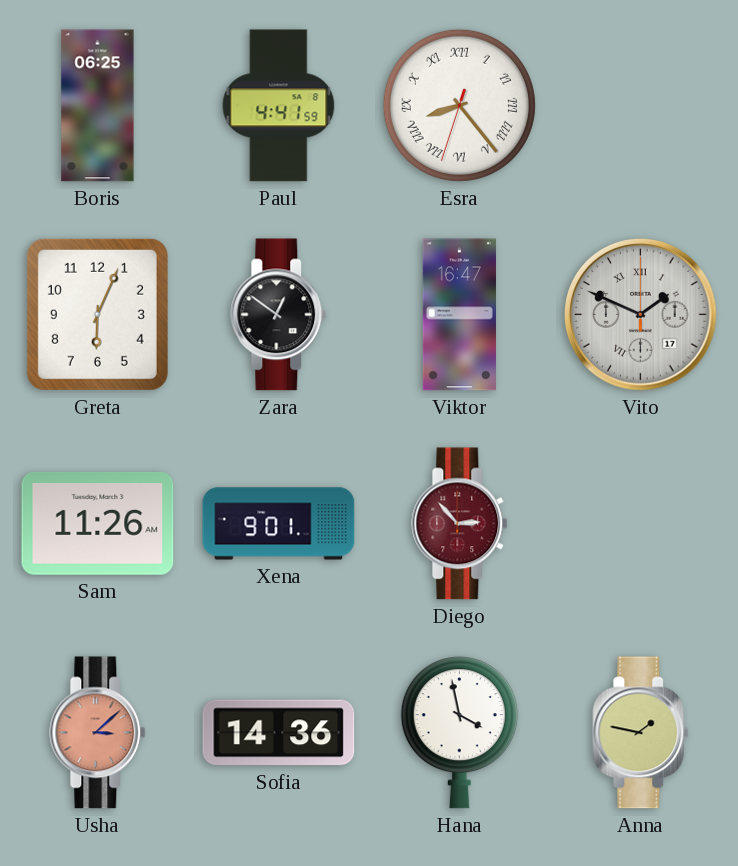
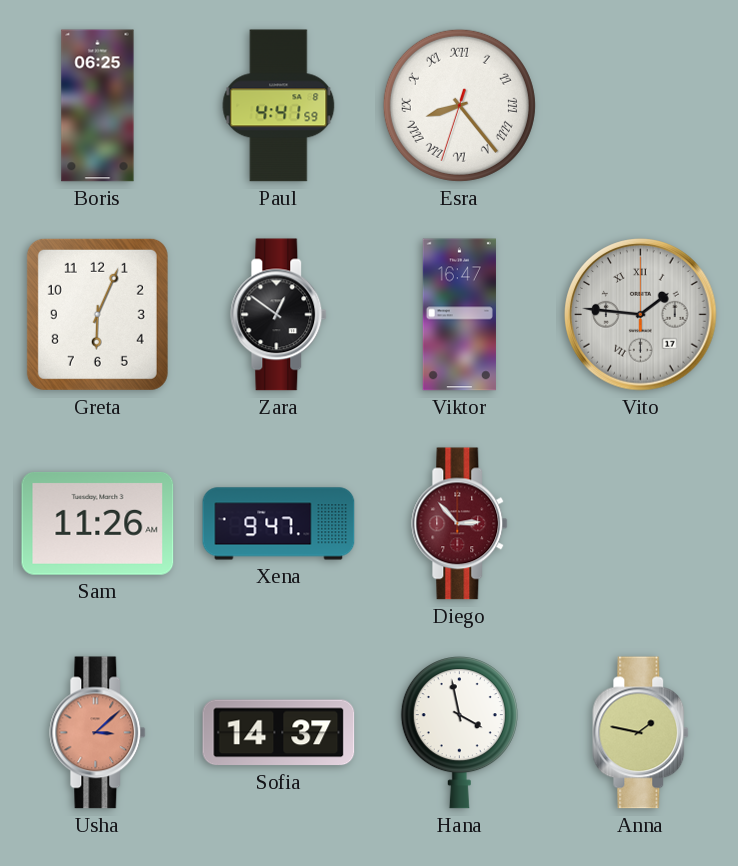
Vito: 1:49 -> 1:46
Xena: 9:01 -> 9:47
Sofia: 14:36 -> 14:37
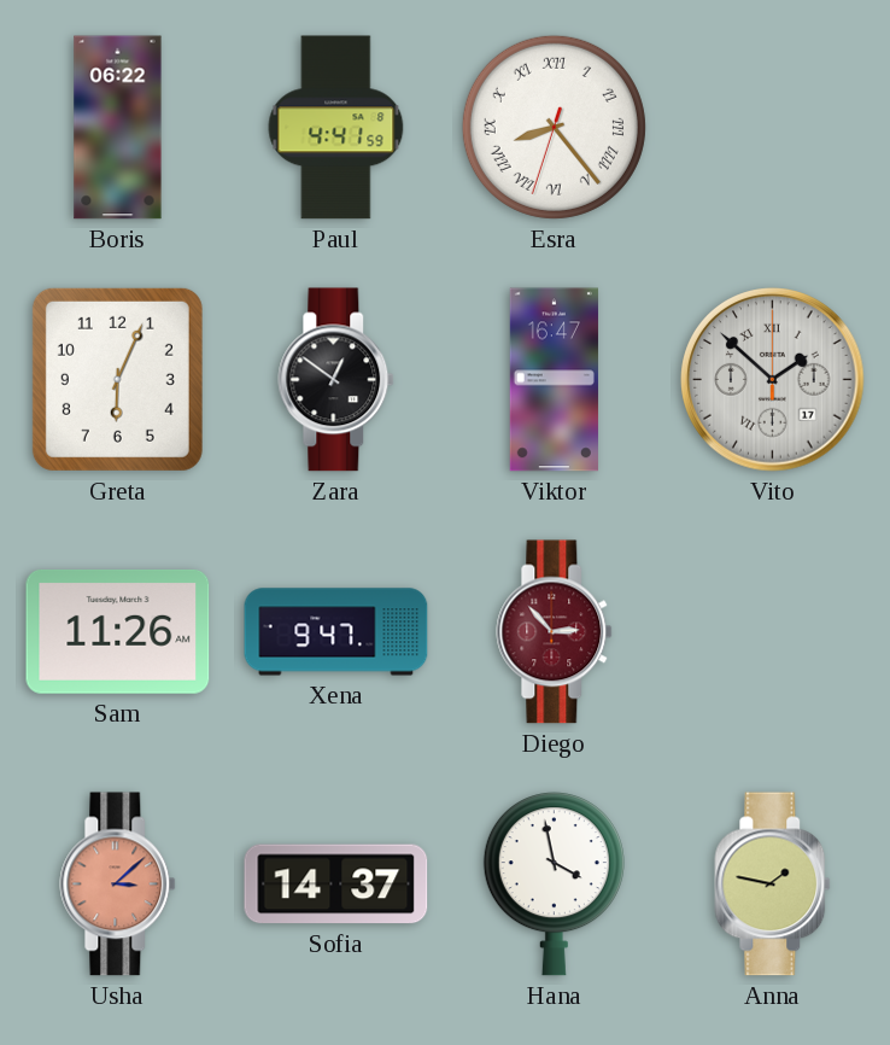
Boris: 06:25 -> 06:22
Vito: 1:46 -> 1:52
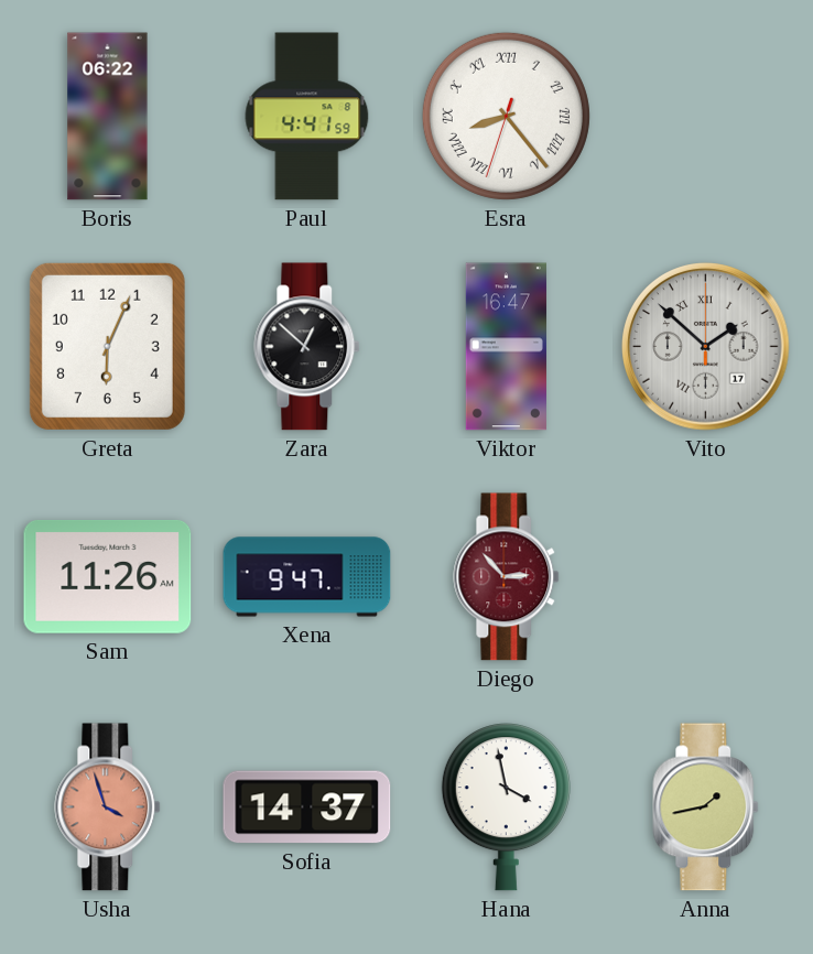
Zara: 12:51 -> 12:52
Usha: 3:08 -> 3:57
Anna: 1:47 -> 1:43
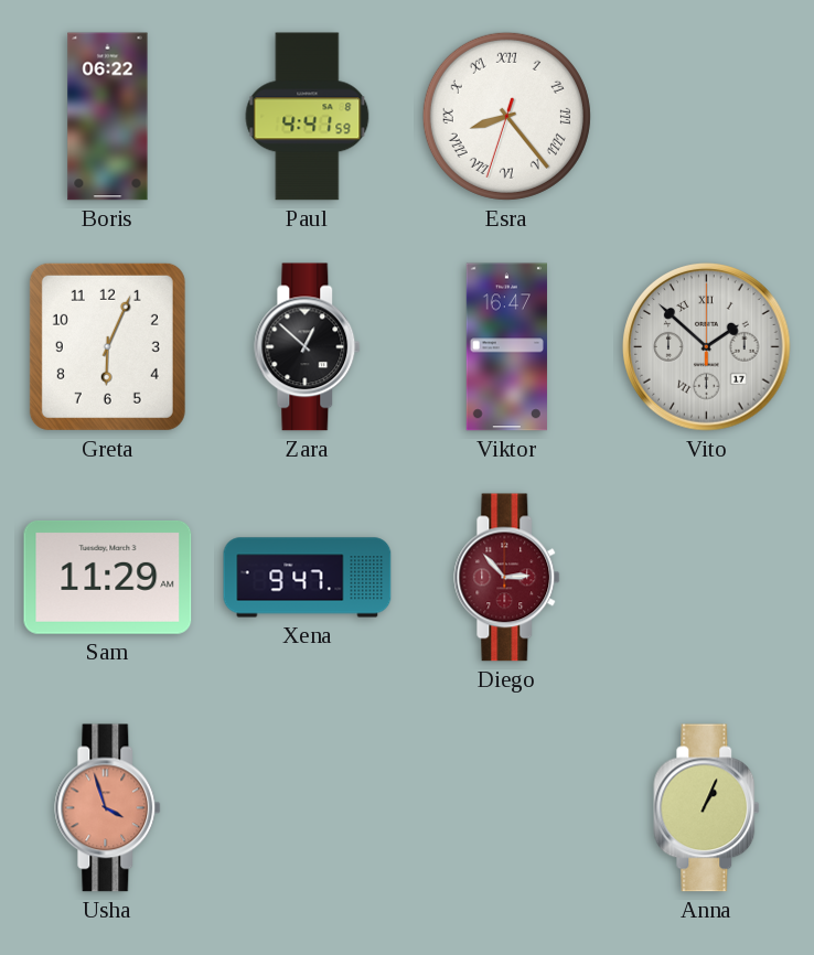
Sam: 11:26 -> 11:29
Sofia: 14:37 -> none
Hana: 3:58 -> none
Anna: 1:43 -> 1:04
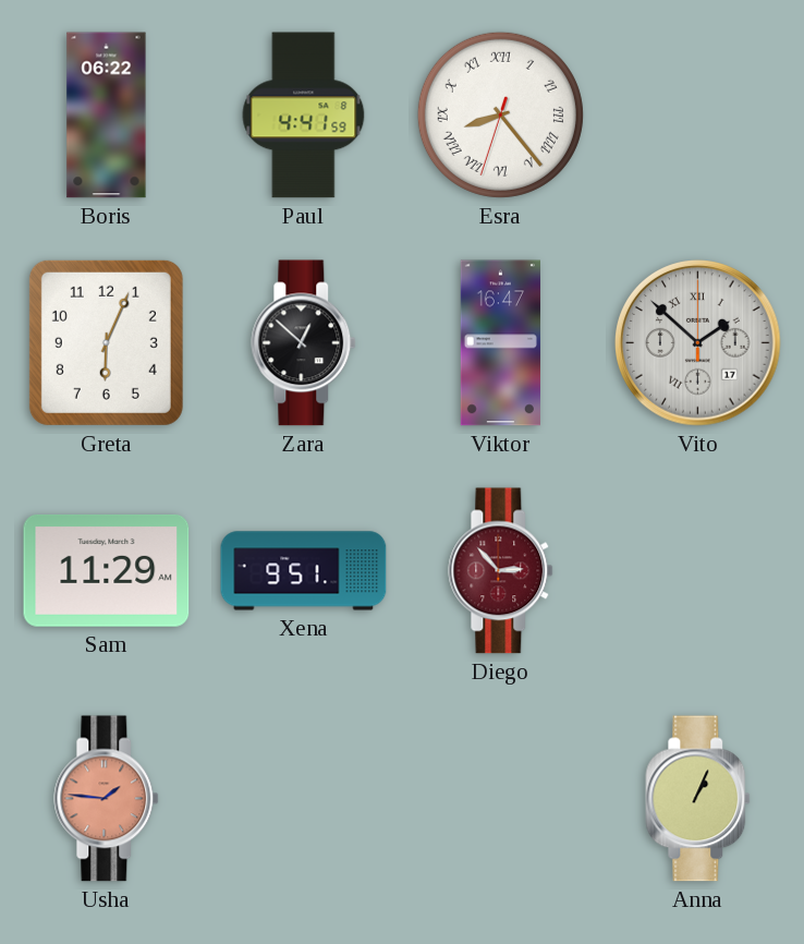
Xena: 9:47 -> 9:51
Usha: 3:57 -> 1:46
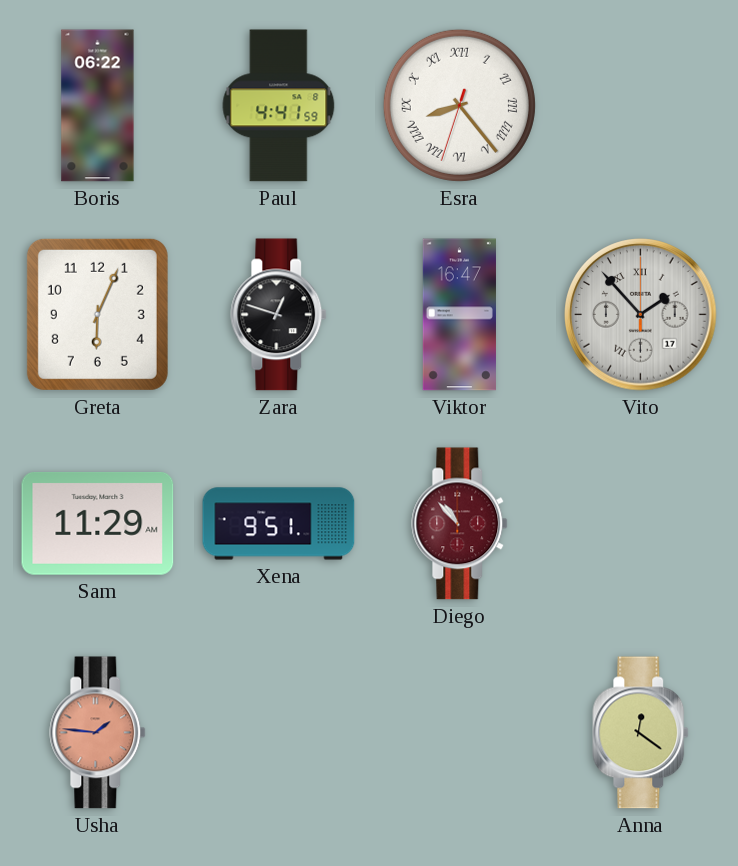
Zara: 12:52 -> 12:48
Vito: 1:52 -> 1:53
Diego: 2:53 -> 10:53
Anna: 1:04 -> 12:21
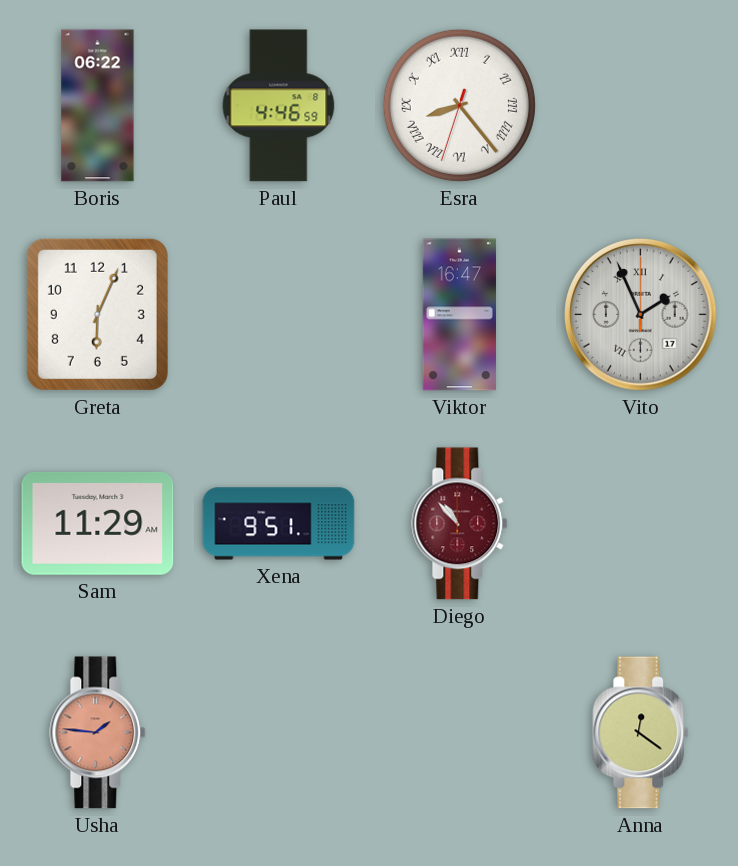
Paul: 4:41 -> 4:46
Zara: 12:48 -> none
Vito: 1:53 -> 1:56
